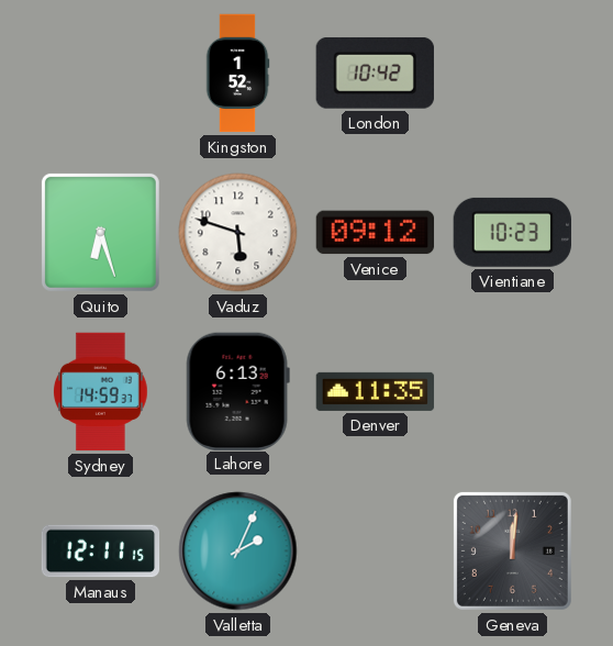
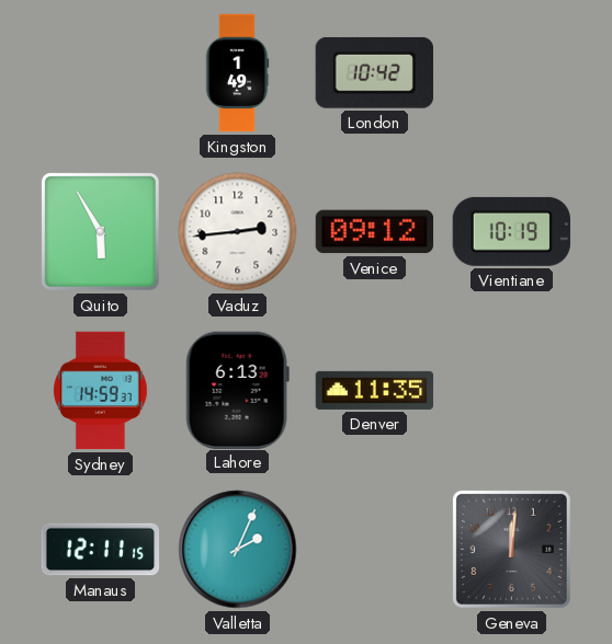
Kingston: 1:52 -> 1:49
Quito: 6:27 -> 5:55
Vaduz: 5:48 -> 2:44
Vientiane: 10:23 -> 10:19
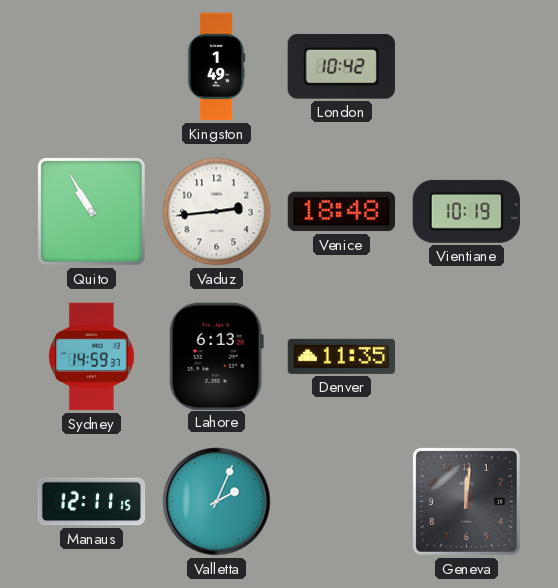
Quito: 5:55 -> 10:55
Venice: 09:12 -> 18:48
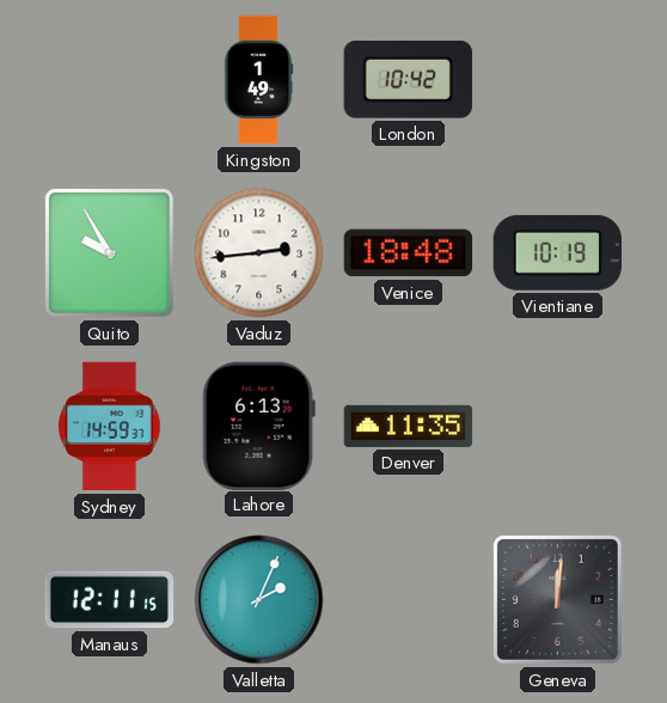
Quito: 10:55 -> 9:55
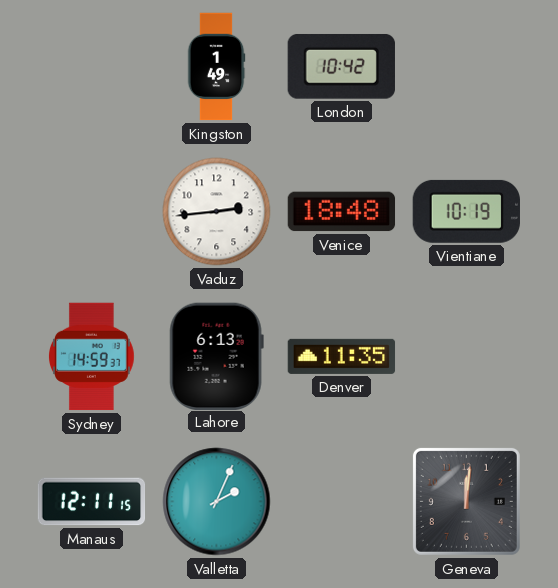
Quito: 9:55 -> none
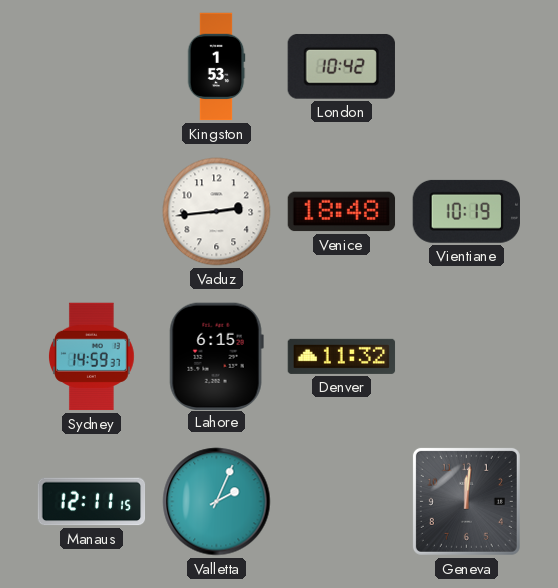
Kingston: 1:49 -> 1:53
Lahore: 6:13 -> 6:15
Denver: 11:35 -> 11:32
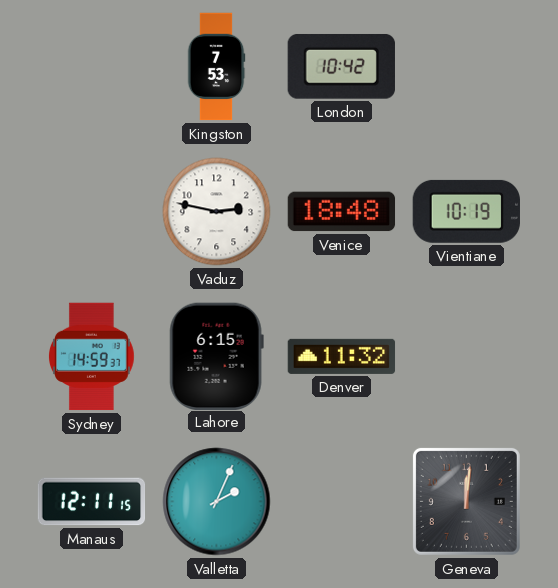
Kingston: 1:53 -> 7:53
Vaduz: 2:44 -> 2:47
